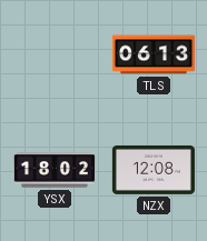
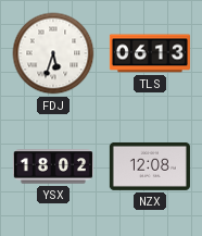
FDJ: none -> 5:33
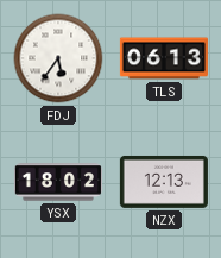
FDJ: 5:33 -> 5:36
NZX: 12:08 -> 12:13
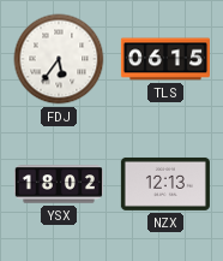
TLS: 06:13 -> 06:15
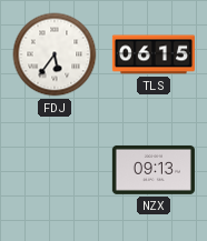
YSX: 18:02 -> none
NZX: 12:13 -> 09:13
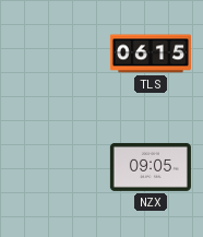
FDJ: 5:36 -> none
NZX: 09:13 -> 09:05
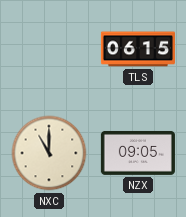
NXC: none -> 11:00
